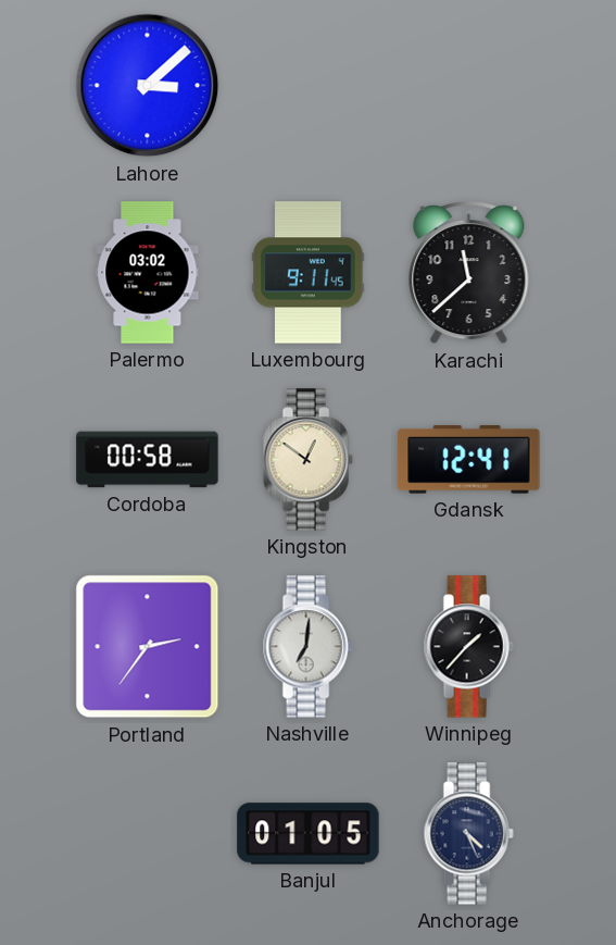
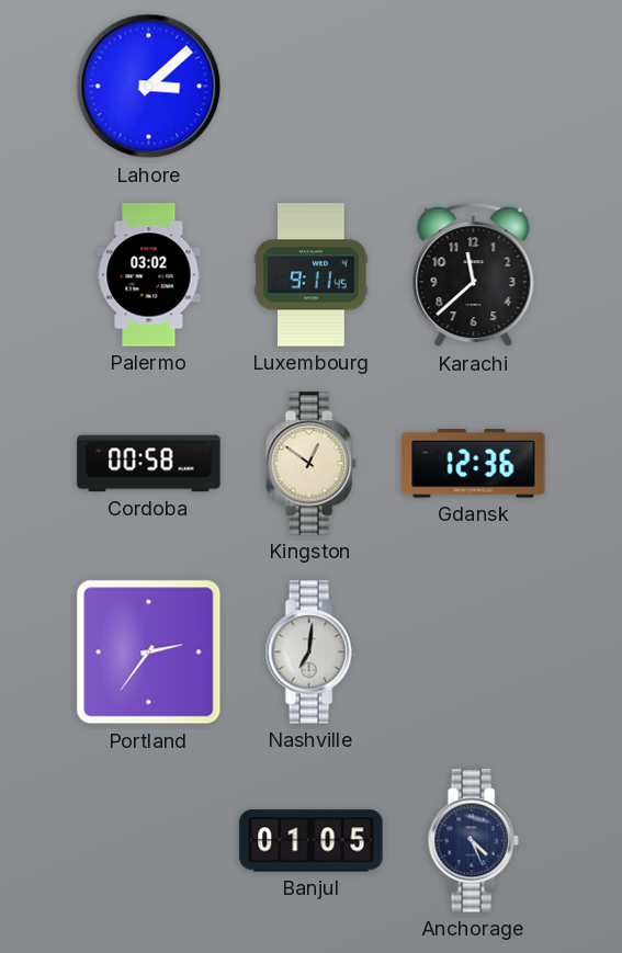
Gdansk: 12:41 -> 12:36
Winnipeg: 1:37 -> none
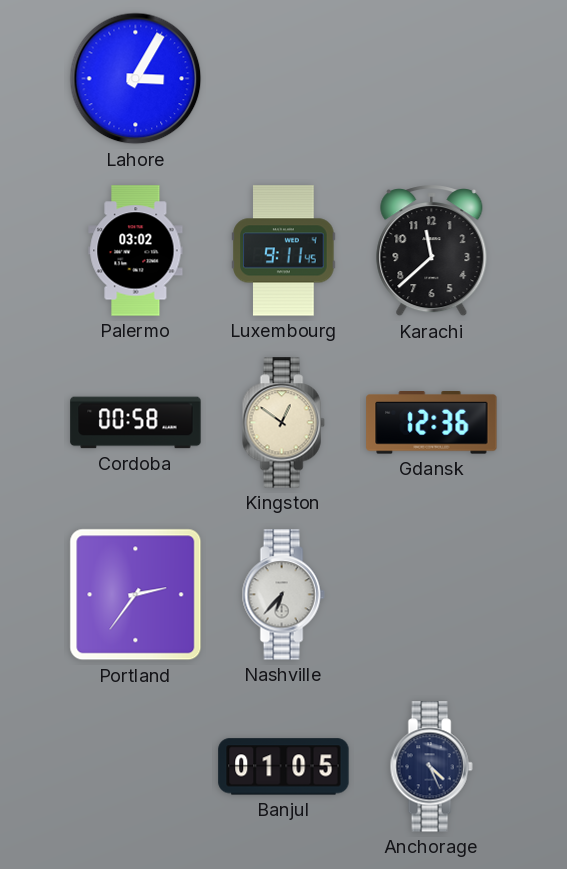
Lahore: 3:08 -> 3:05
Nashville: 7:01 -> 6:37
